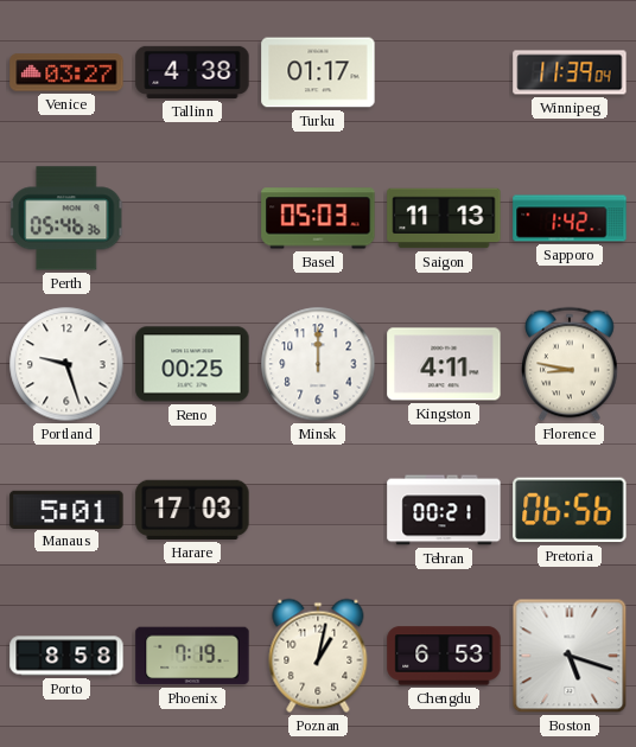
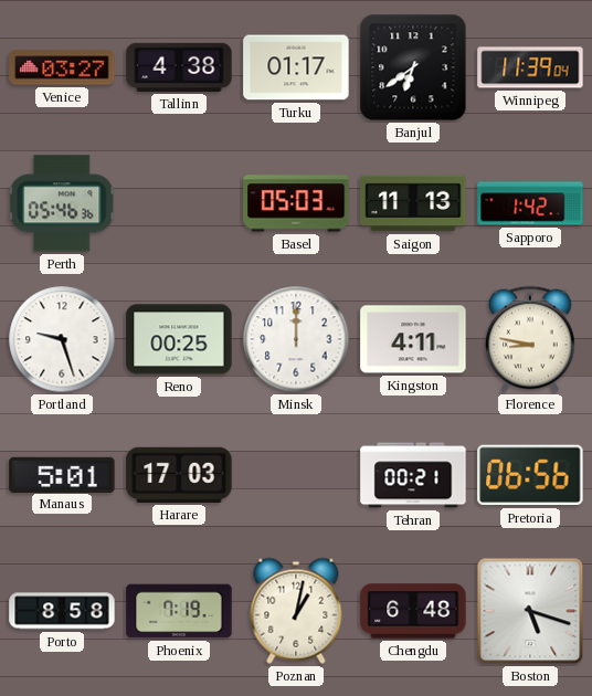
Banjul: none -> 6:39
Chengdu: 6:53 -> 6:48
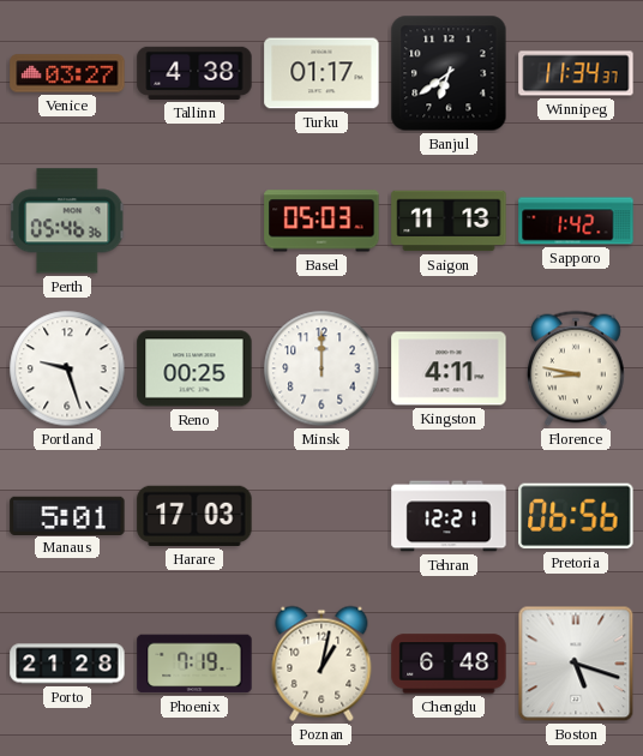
Winnipeg: 11:39 -> 11:34
Tehran: 00:21 -> 12:21
Porto: 8:58 -> 21:28
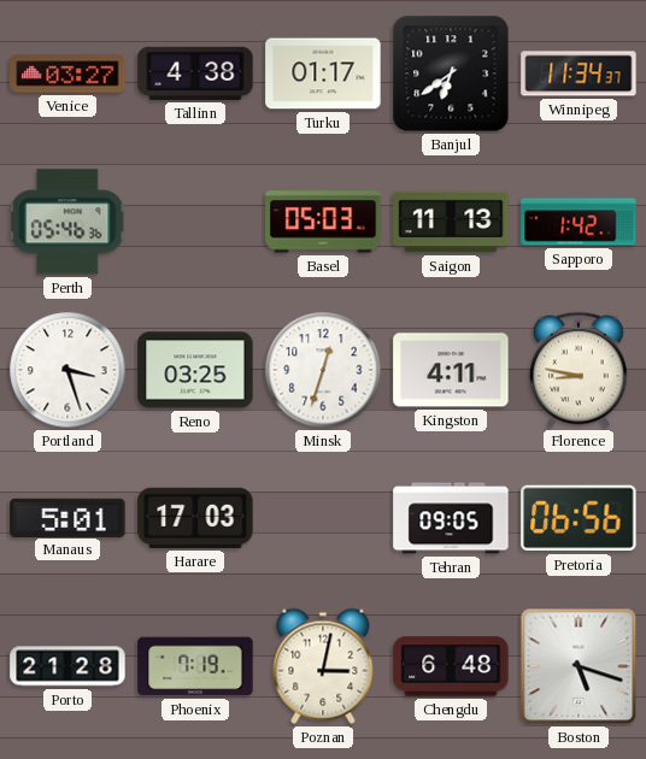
Portland: 9:27 -> 3:27
Reno: 00:25 -> 03:25
Minsk: 12:00 -> 12:33
Tehran: 12:21 -> 09:05
Poznan: 1:02 -> 3:02
